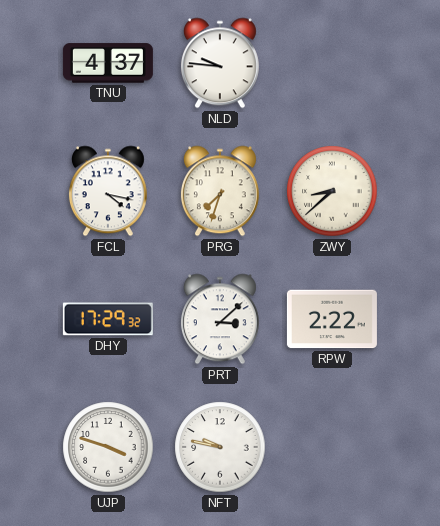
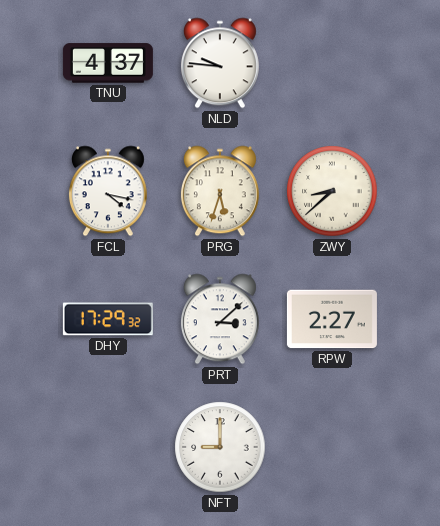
PRG: 7:33 -> 5:33
RPW: 2:22 -> 2:27
UJP: 3:48 -> none
NFT: 9:47 -> 9:00
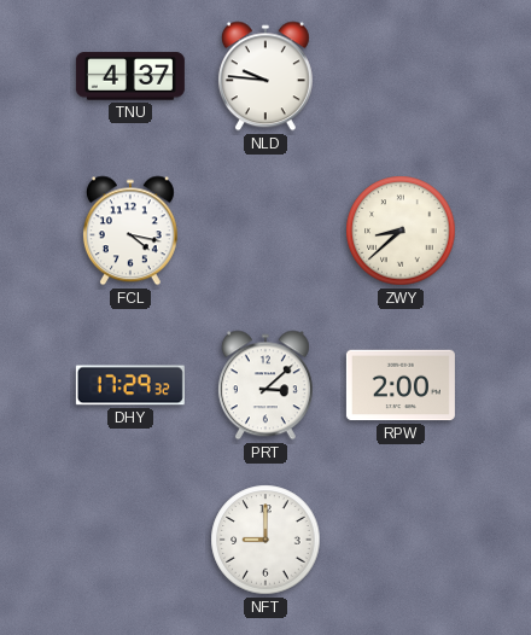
PRG: 5:33 -> none
RPW: 2:27 -> 2:00
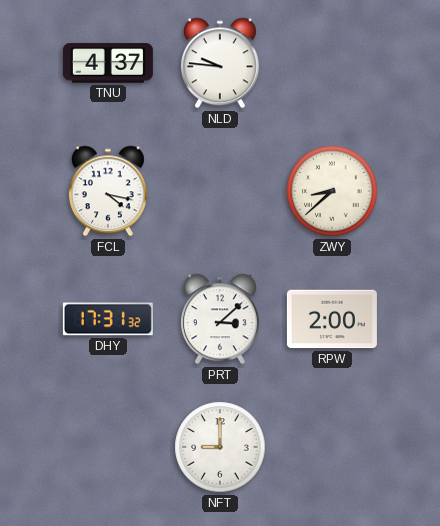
DHY: 17:29 -> 17:31
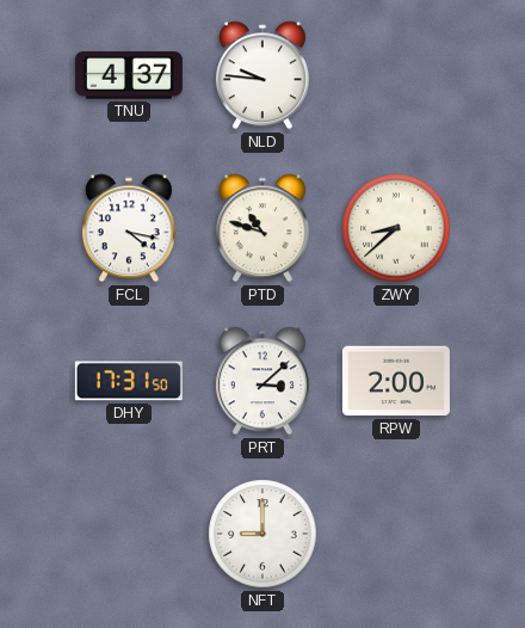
PTD: none -> 10:48
DHY: 17:31:32 -> 17:31:50
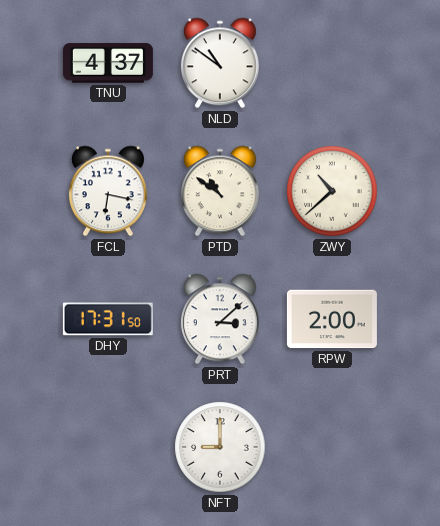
NLD: 9:46 -> 10:51
FCL: 4:17 -> 6:17
PTD: 10:48 -> 10:51
ZWY: 8:38 -> 10:38
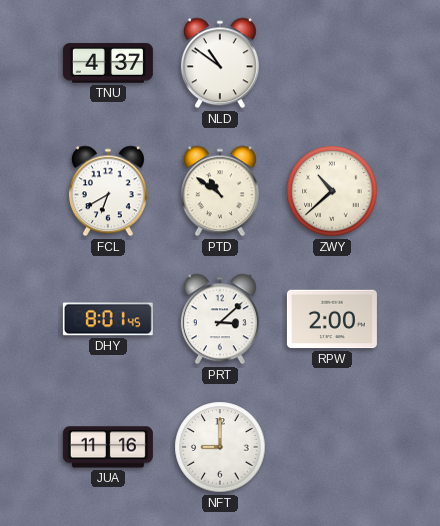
FCL: 6:17 -> 6:40
DHY: 17:31 -> 8:01
JUA: none -> 11:16
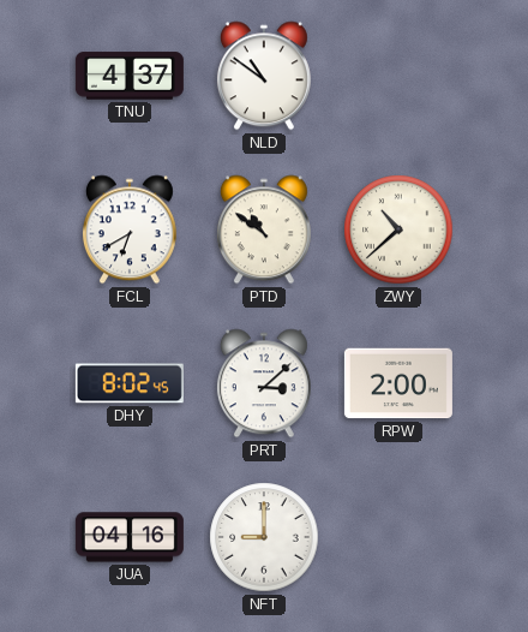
DHY: 8:01 -> 8:02
JUA: 11:16 -> 04:16
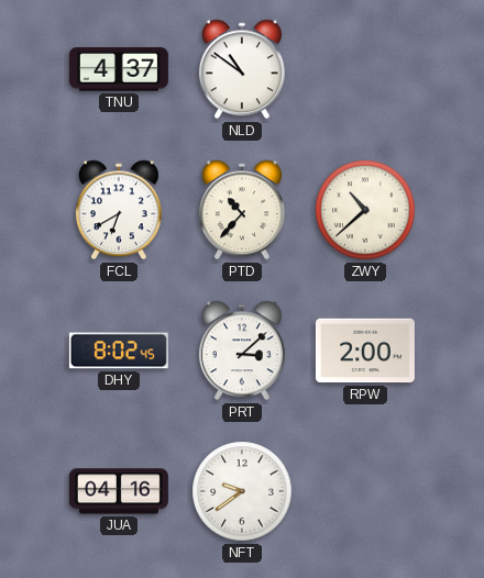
PTD: 10:51 -> 10:37
NFT: 9:00 -> 9:39
